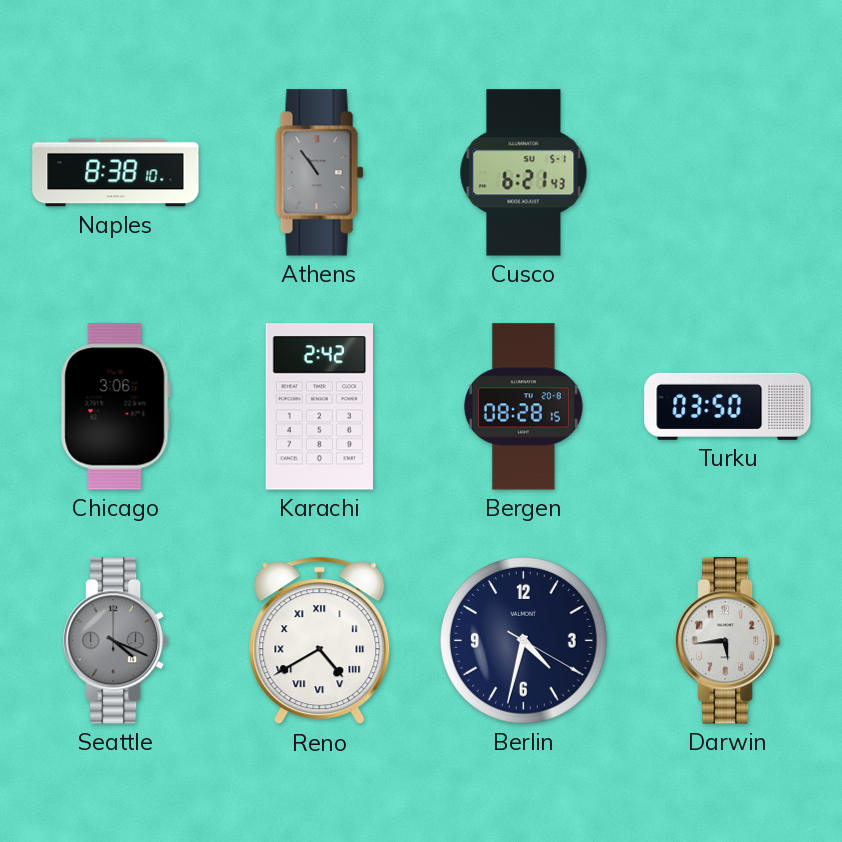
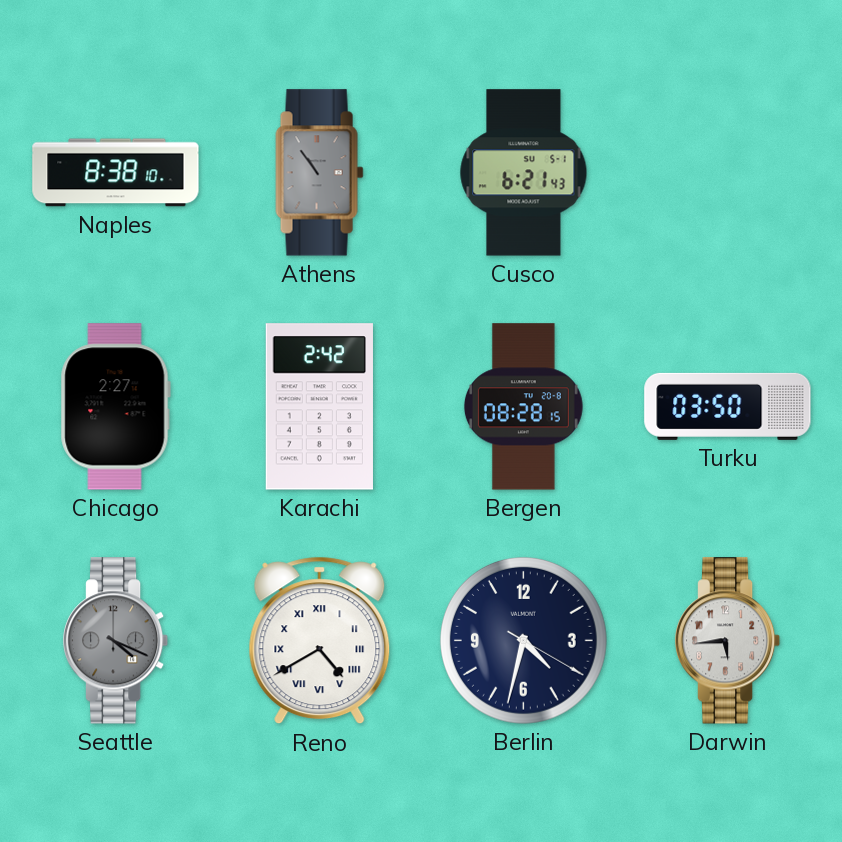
Chicago: 3:06 -> 2:27
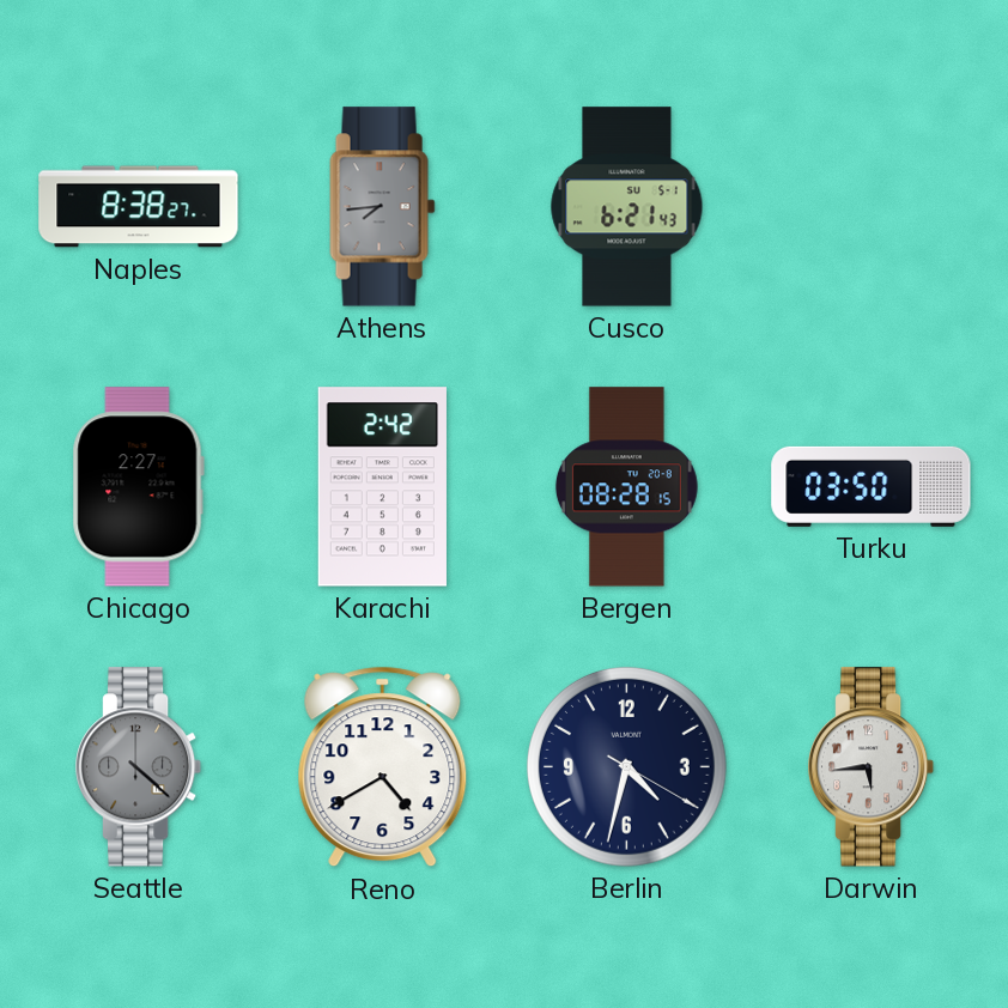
Naples: 8:38:10 -> 8:38:27
Athens: 10:54 -> 7:44
Seattle: 4:19 -> 4:22
Reno numerals: Roman -> Arabic
